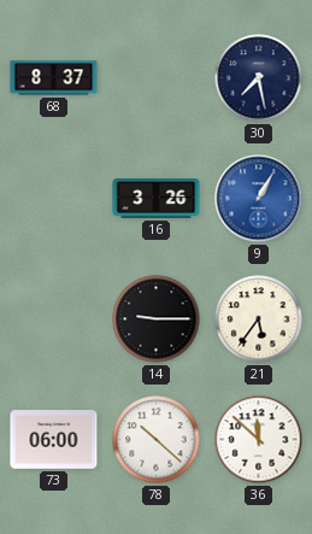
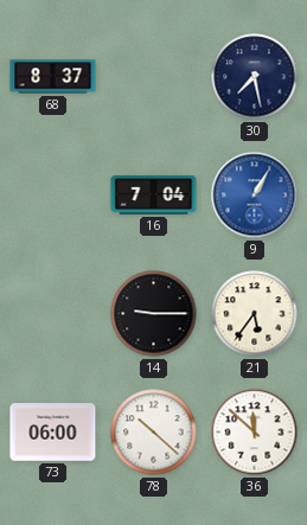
16: 3:26 -> 7:04
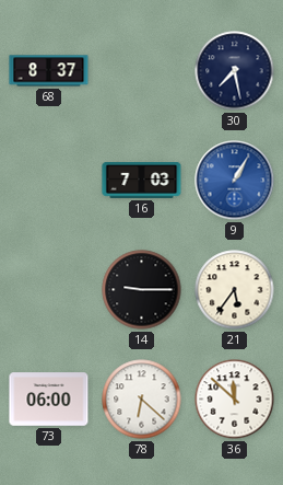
16: 7:04 -> 7:03
78: 10:22 -> 6:22
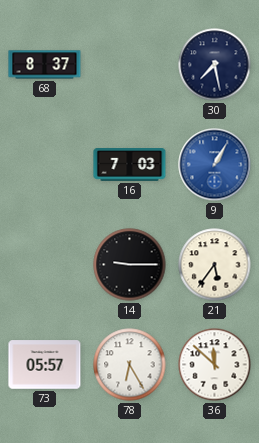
73: 06:00 -> 05:57
78: 6:22 -> 6:25
